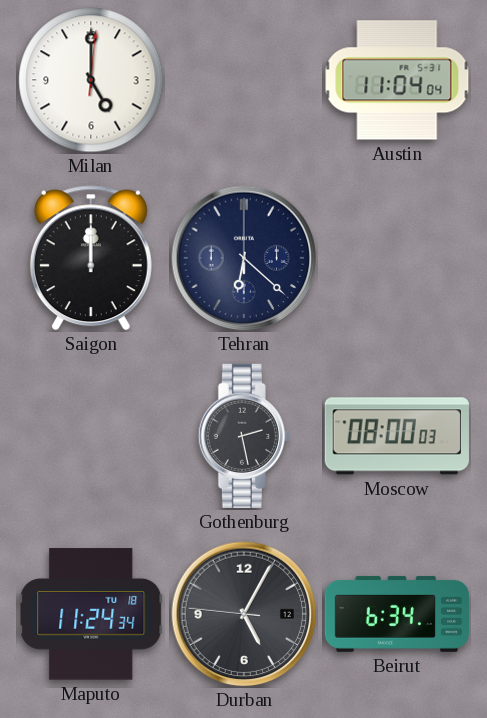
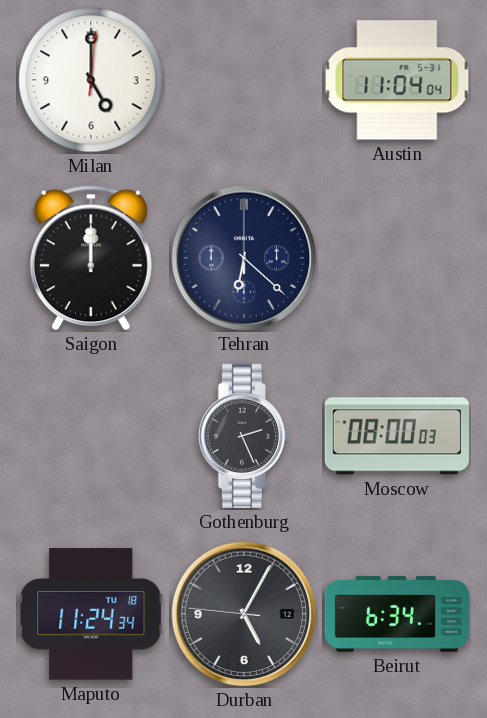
Gothenburg: 2:28 -> 2:26
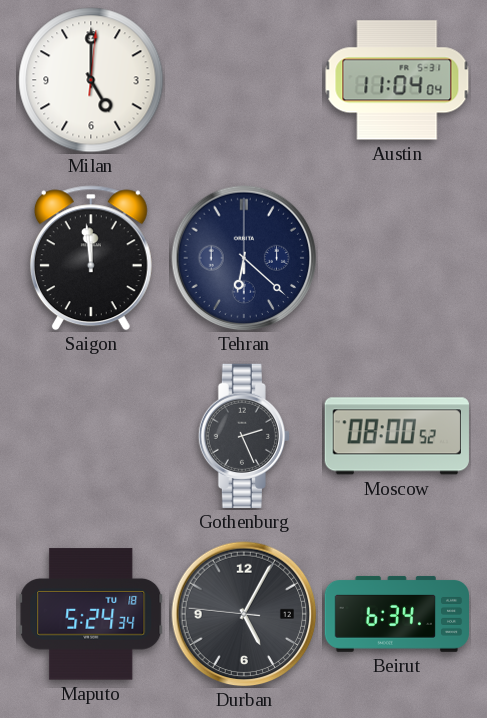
Saigon: 12:00 -> 11:59
Moscow: 08:00:03 -> 08:00:52
Maputo: 11:24 -> 5:24
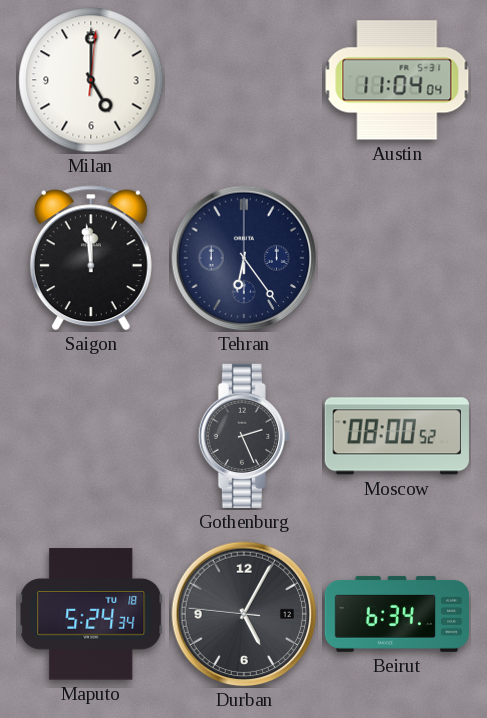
Tehran: 6:22 -> 6:24
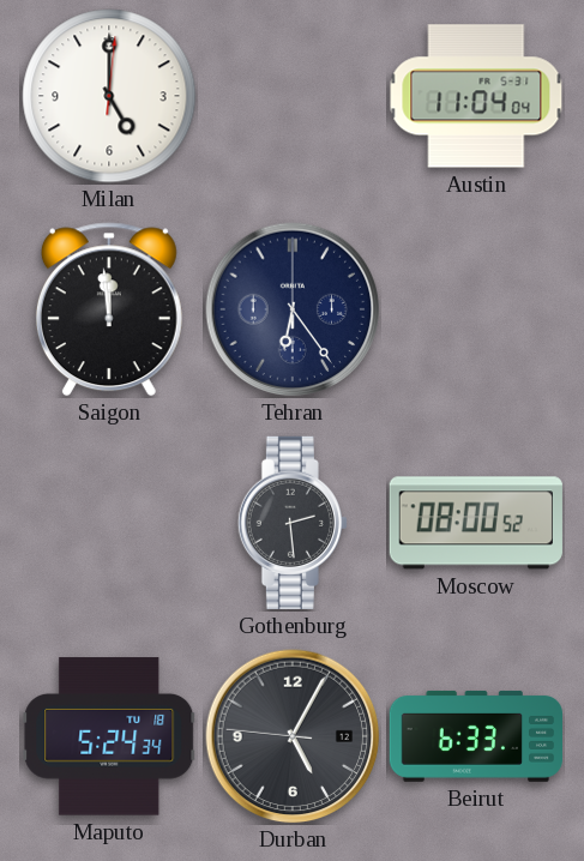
Gothenburg: 2:26 -> 2:29
Beirut: 6:34 -> 6:33
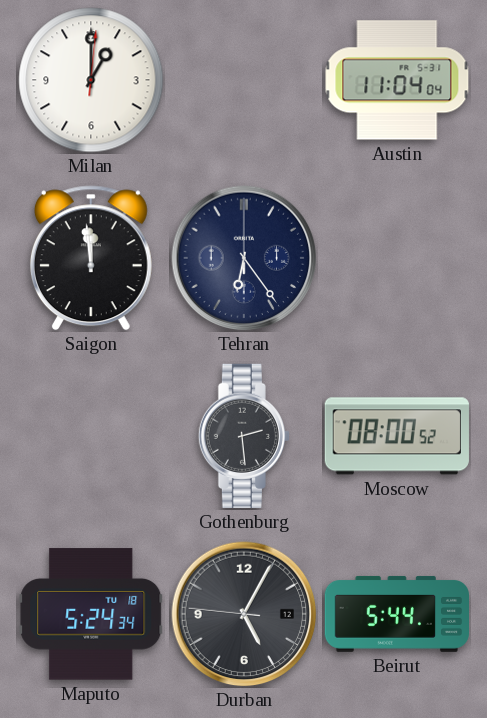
Milan: 5:00 -> 1:00
Beirut: 6:33 -> 5:44
